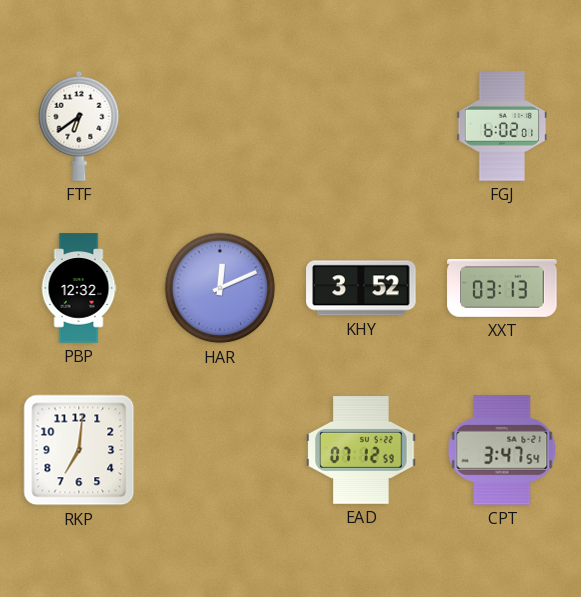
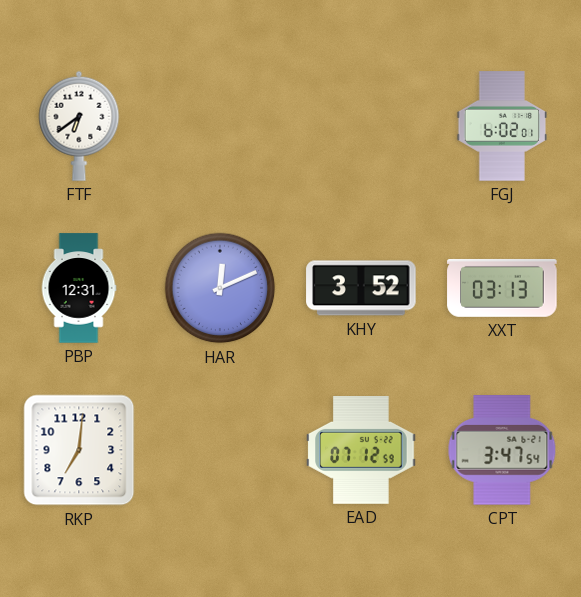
PBP: 12:32 -> 12:31
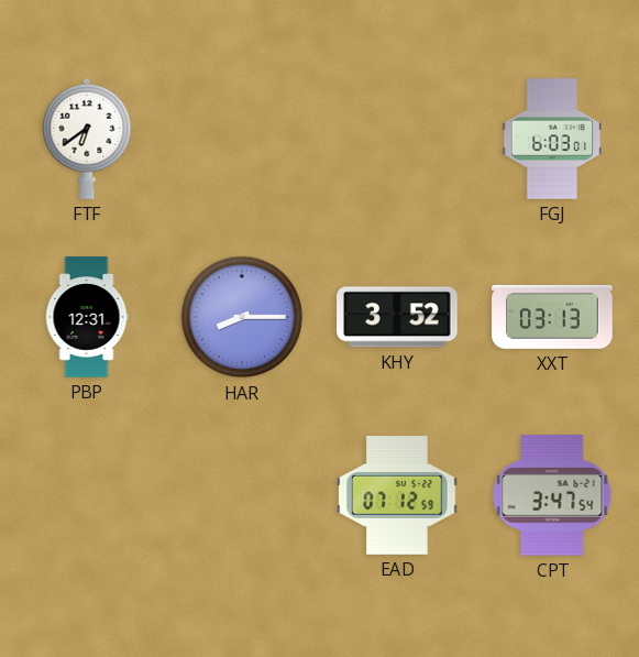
FGJ: 6:02 -> 6:03
HAR: 12:11 -> 8:15
RKP: 7:01 -> none
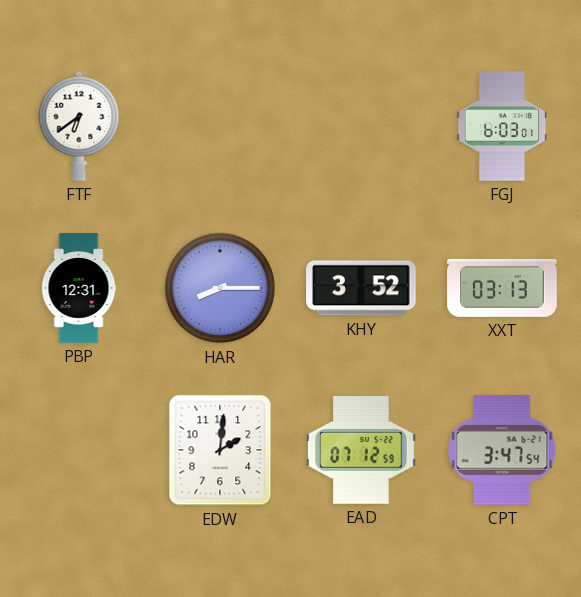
EDW: none -> 2:01
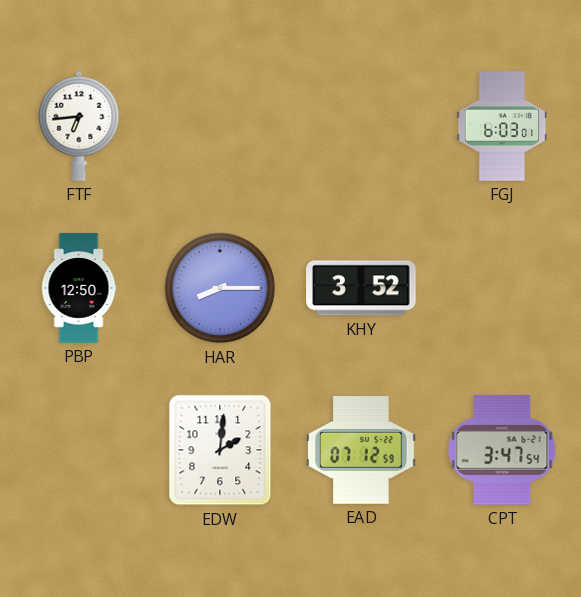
FTF: 6:39 -> 6:44
PBP: 12:31 -> 12:50
XXT: 03:13 -> none
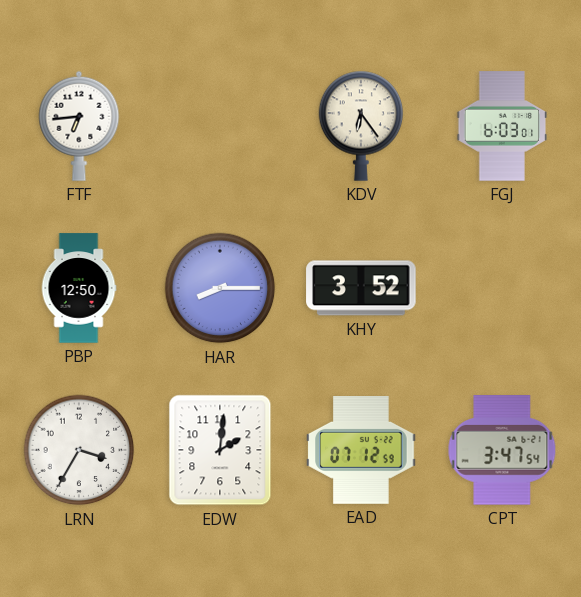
KDV: none -> 6:24
LRN: none -> 3:35
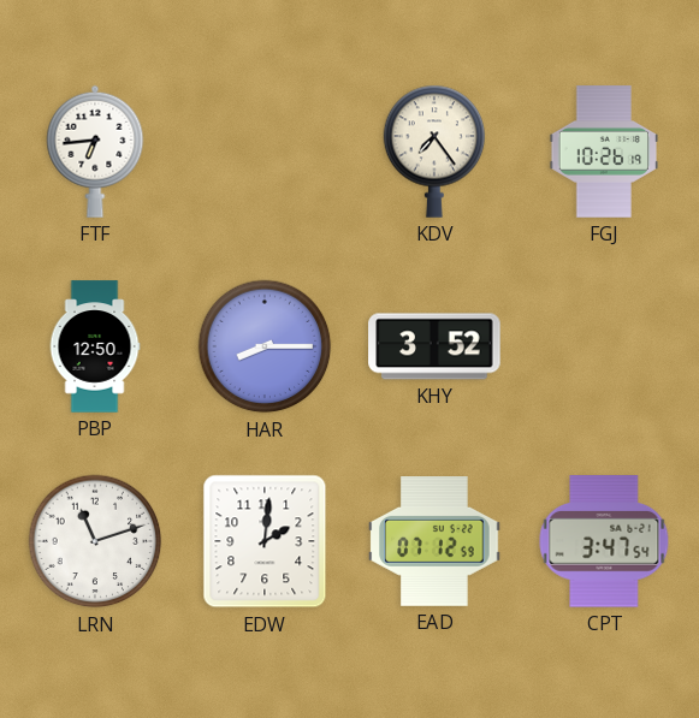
KDV: 6:24 -> 7:24
FGJ: 6:03 -> 10:26
LRN: 3:35 -> 11:12
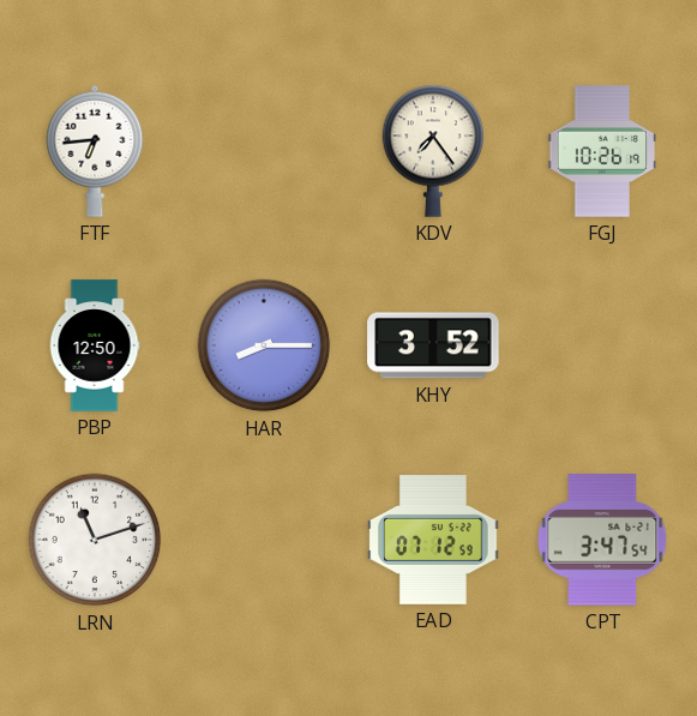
EDW: 2:01 -> none
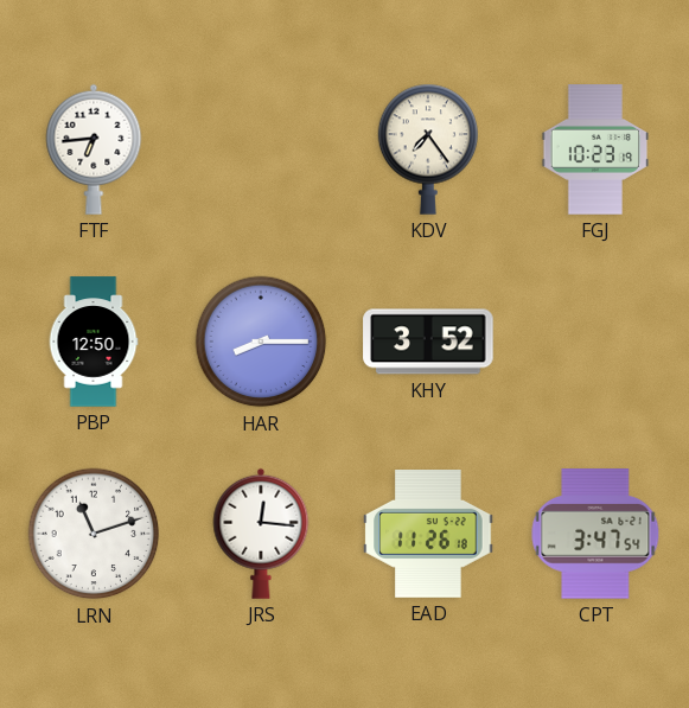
FGJ: 10:26 -> 10:23
JRS: none -> 12:16
EAD: 07:12 -> 11:26
